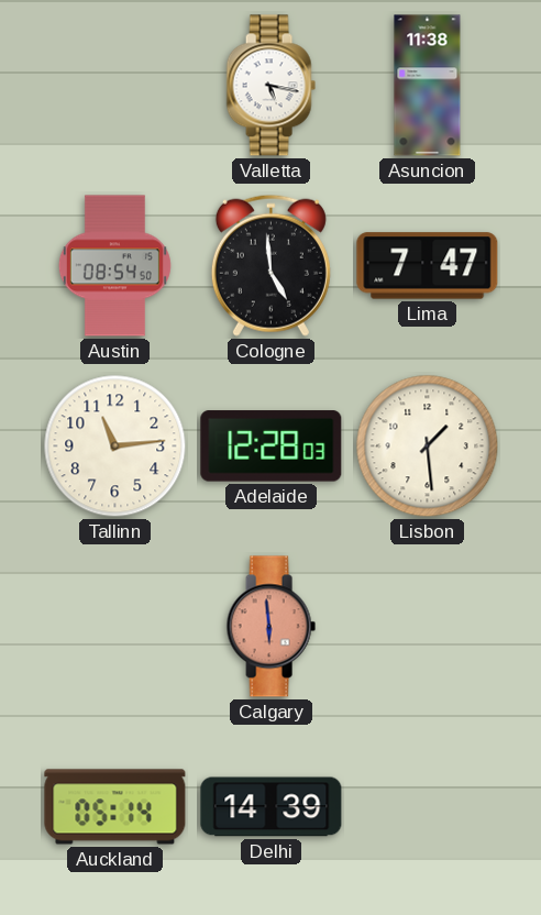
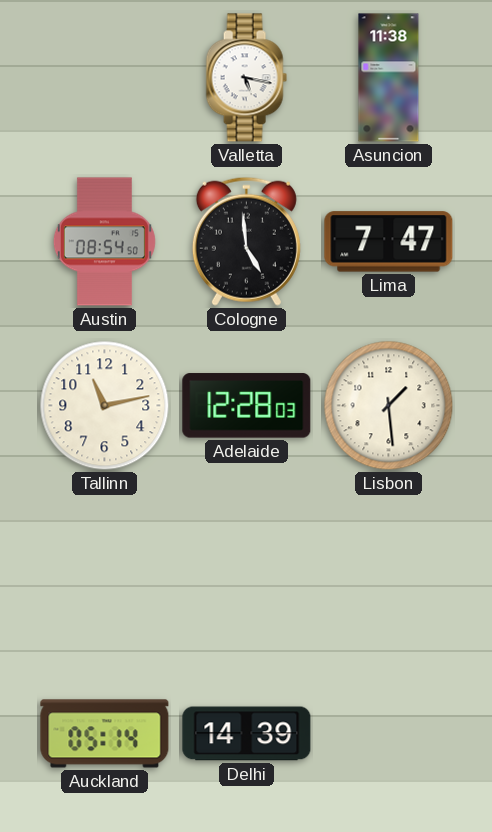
Tallinn: 11:14 -> 11:13
Calgary: 5:59 -> none
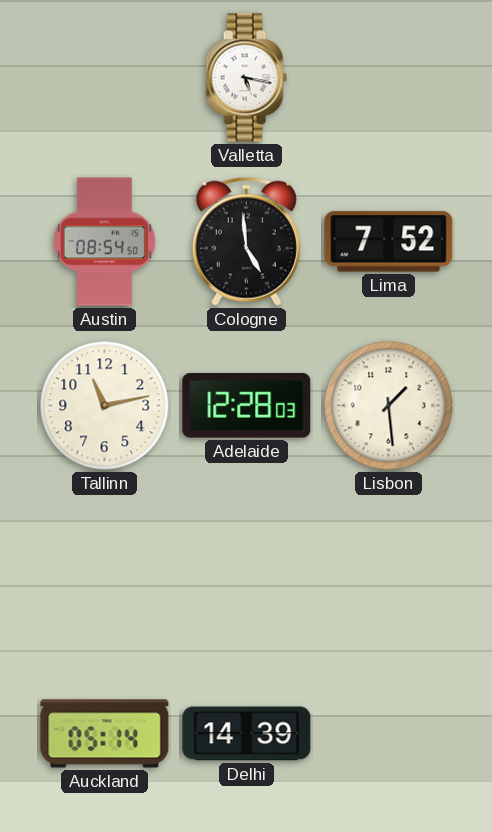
Asuncion: 11:38 -> none
Lima: 7:47 -> 7:52
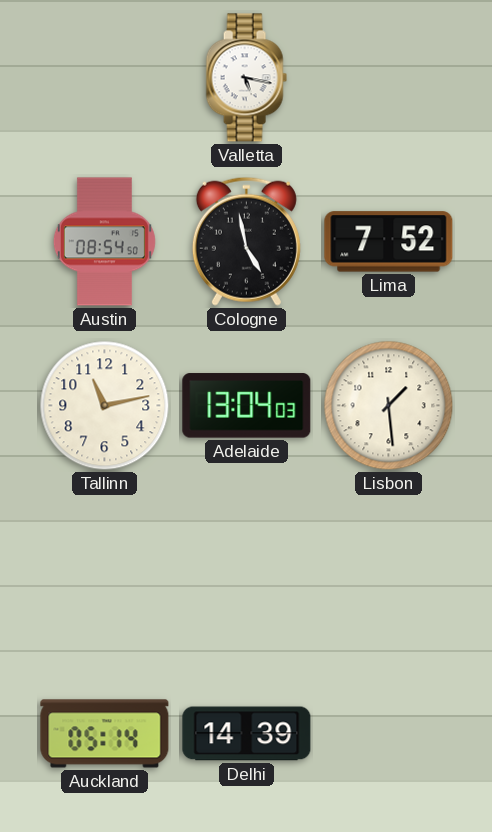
Cologne: 4:59 -> 4:58
Adelaide: 12:28 -> 13:04
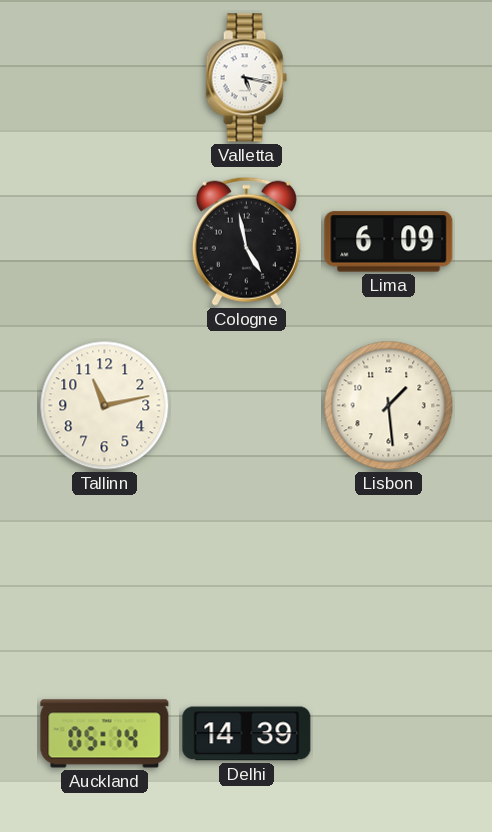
Austin: 08:54 -> none
Lima: 7:52 -> 6:09
Adelaide: 13:04 -> none
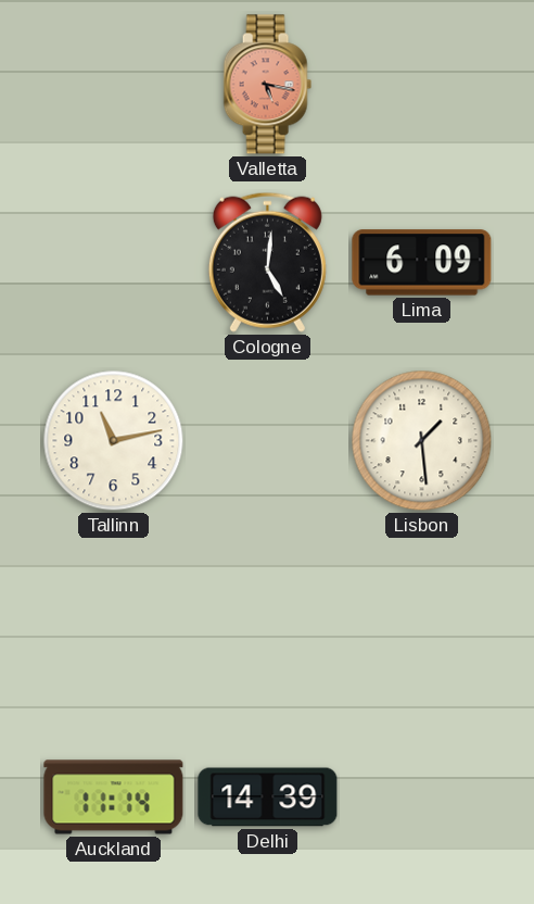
Valletta dial: white -> salmon
Cologne: 4:58 -> 5:01
Auckland: 05:14 -> 11:14
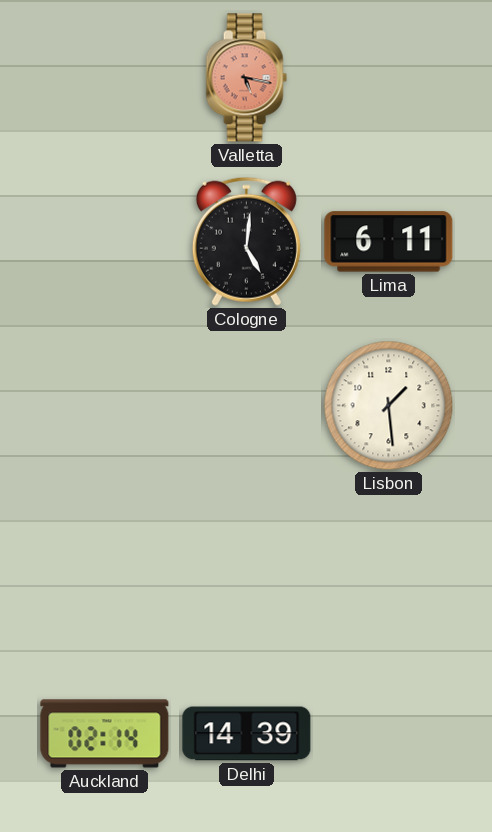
Lima: 6:09 -> 6:11
Tallinn: 11:13 -> none
Auckland: 11:14 -> 02:14
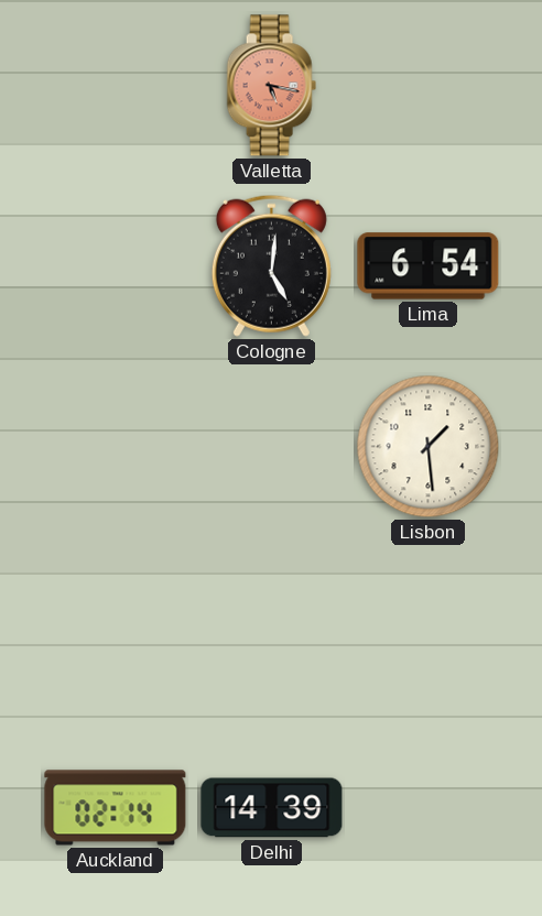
Lima: 6:11 -> 6:54
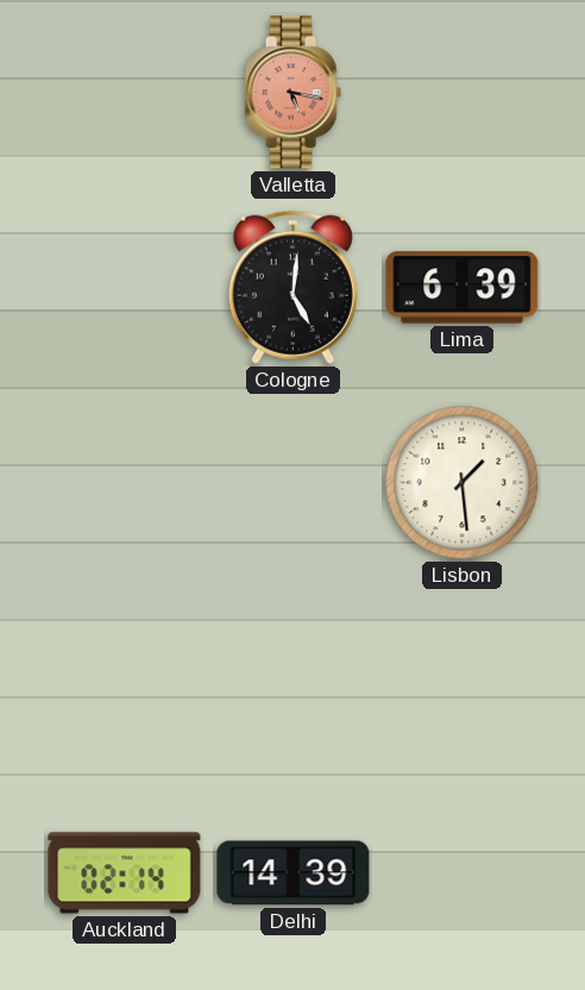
Lima: 6:54 -> 6:39
